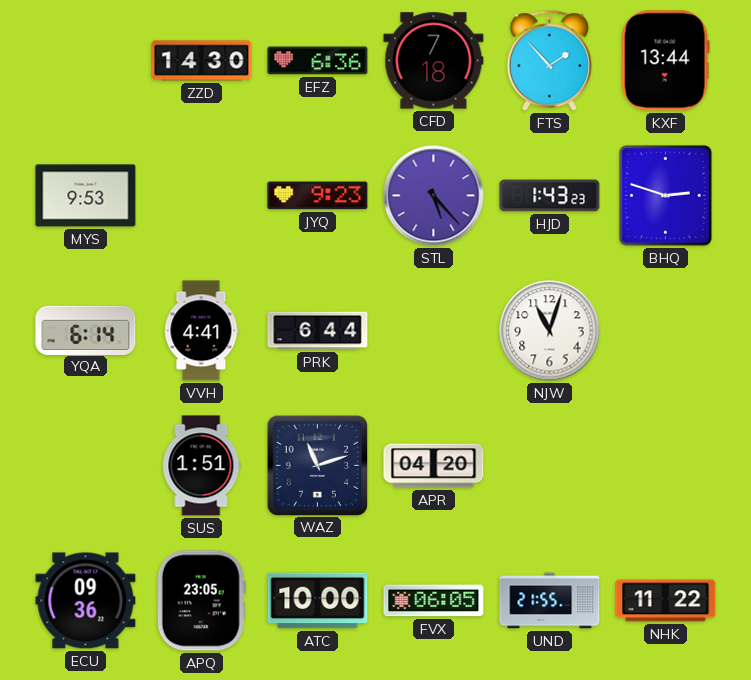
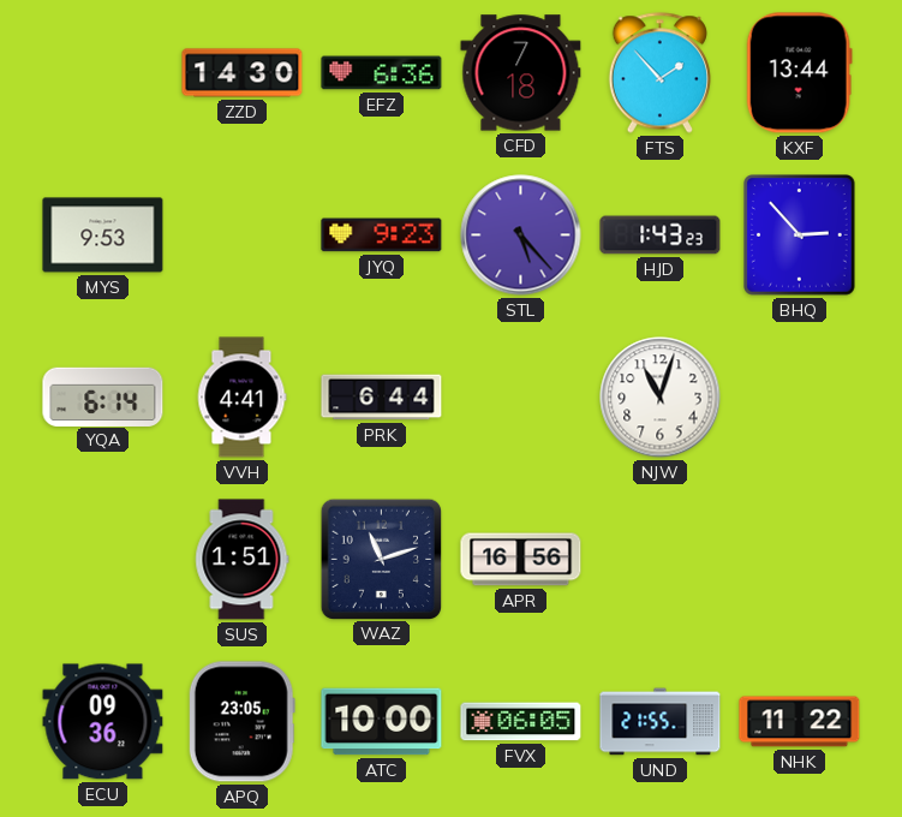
BHQ: 2:48 -> 2:53
APR: 04:20 -> 16:56
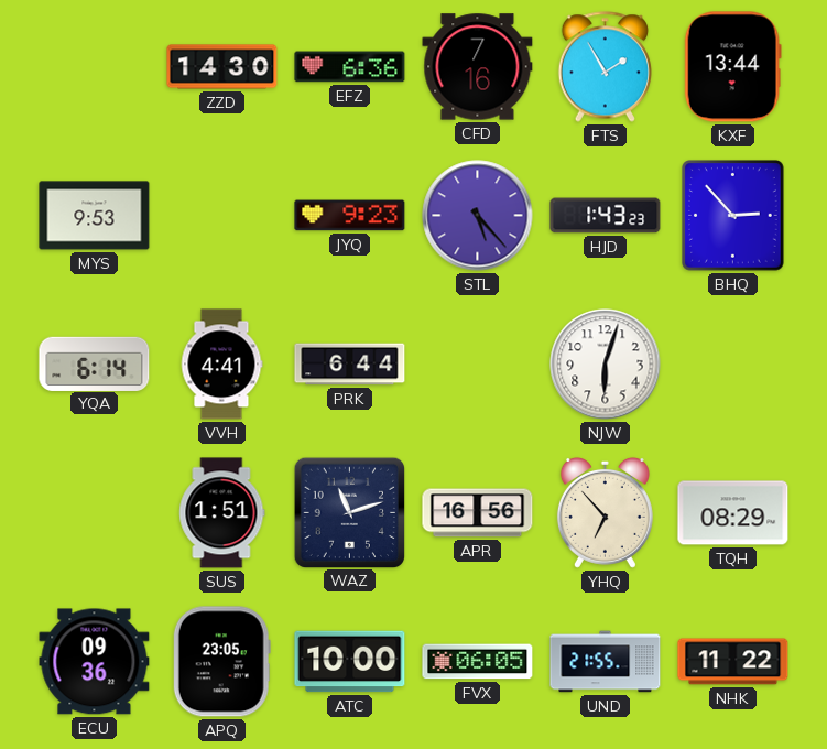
CFD: 7:18 -> 7:16
FTS: 1:53 -> 1:55
NJW: 11:03 -> 6:03
YHQ: none -> 6:53
TQH: none -> 08:29
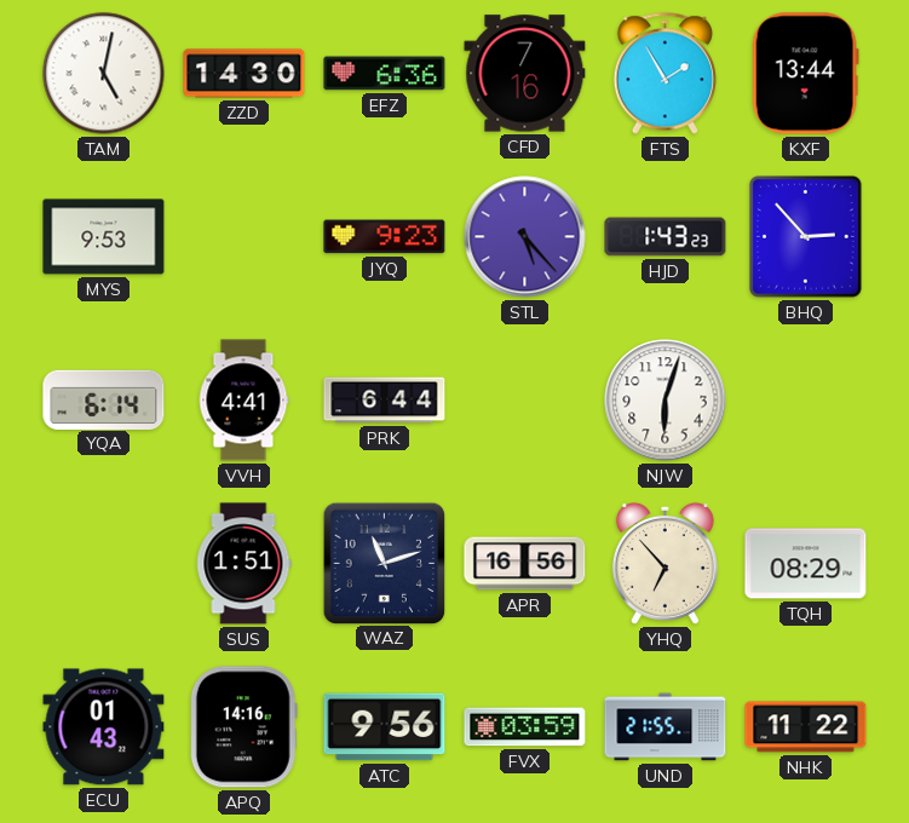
TAM: none -> 5:02
ECU: 09:36 -> 01:43
APQ: 23:05 -> 14:16
ATC: 10:00 -> 9:56
FVX: 06:05 -> 03:59
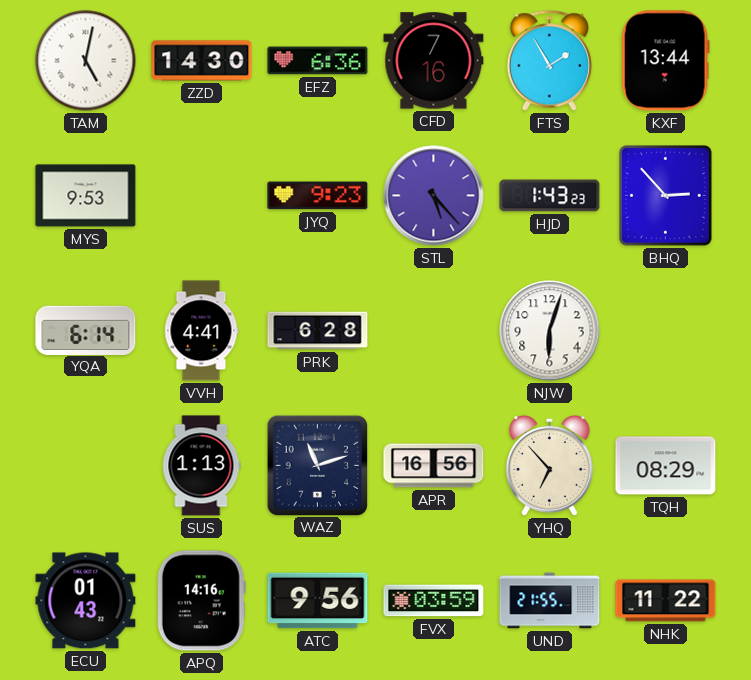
PRK: 6:44 -> 6:28
SUS: 1:51 -> 1:13
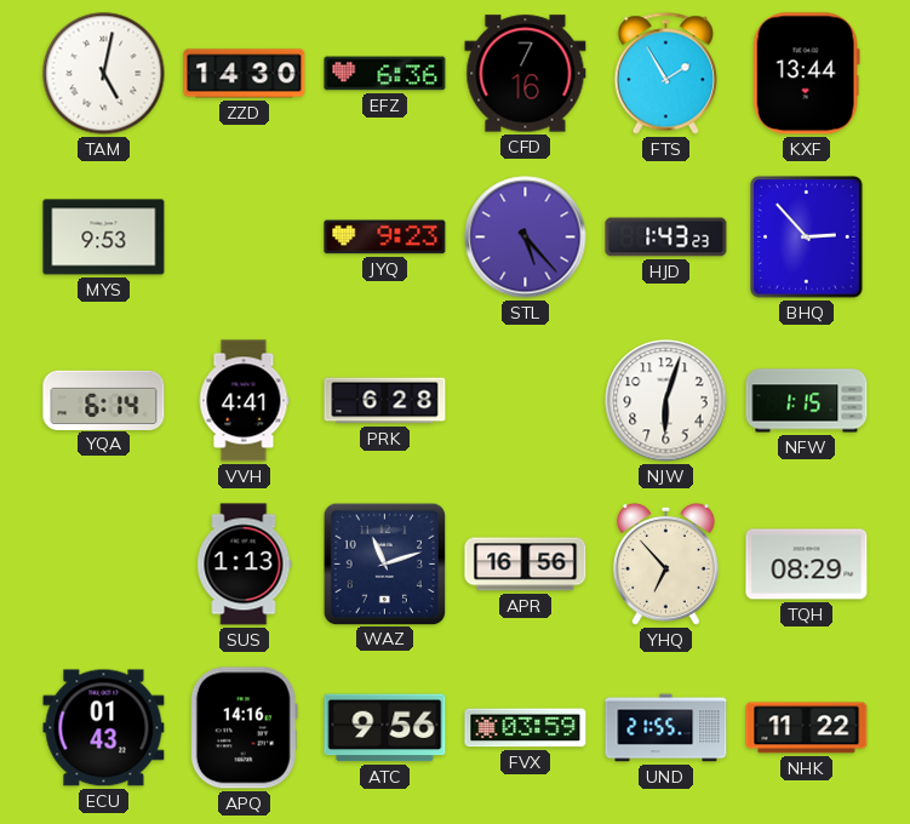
NFW: none -> 1:15
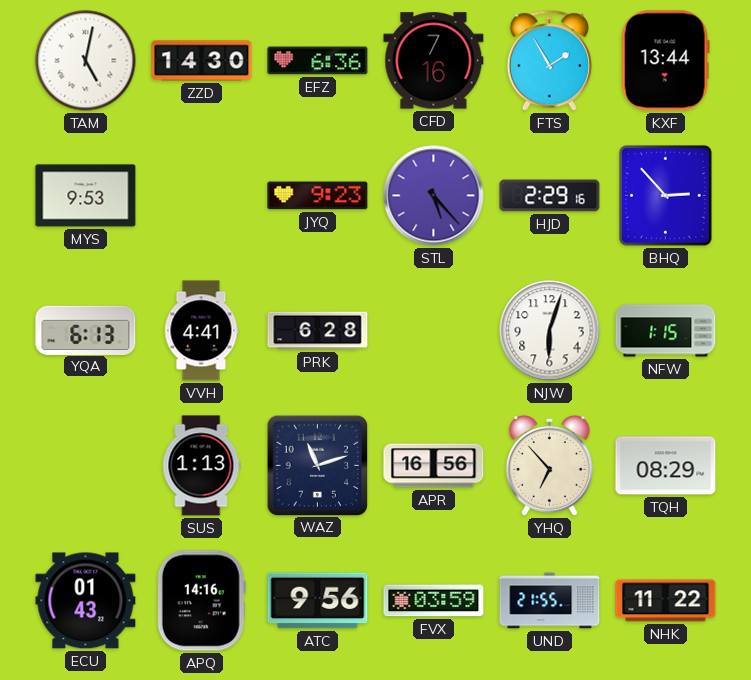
HJD: 1:43 -> 2:29
YQA: 6:14 -> 6:13
